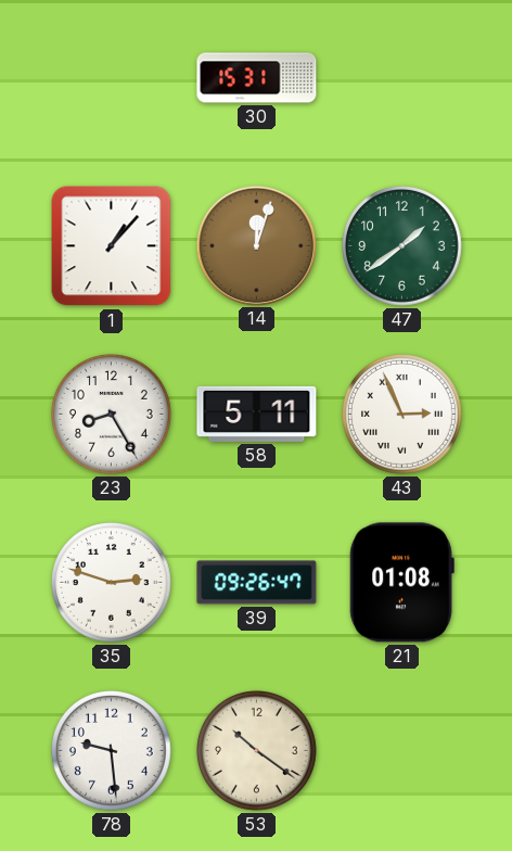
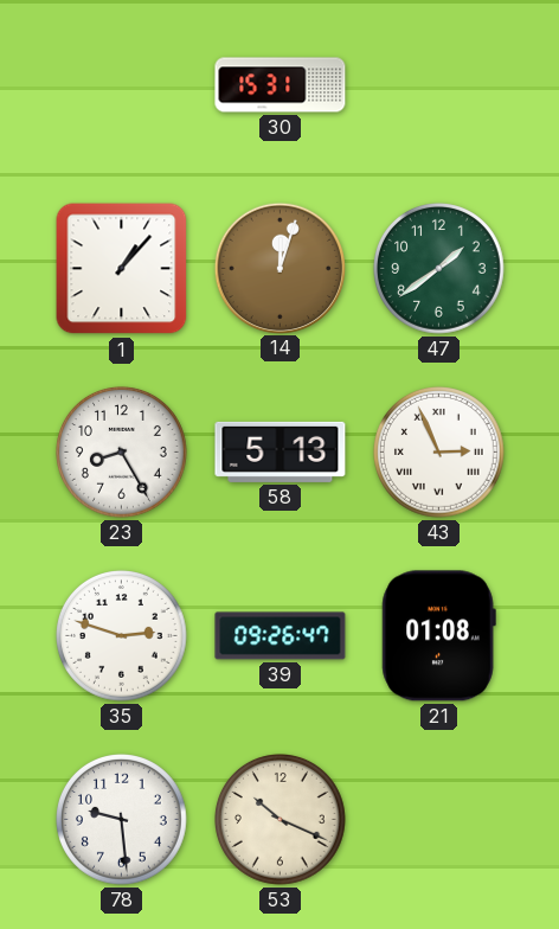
58: 5:11 -> 5:13
53: 10:21 -> 10:19
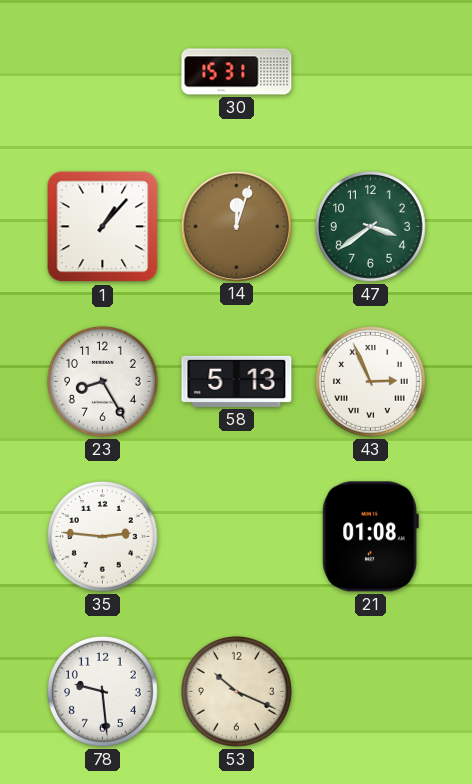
47: 1:39 -> 3:39
35: 2:48 -> 2:46
39: 09:26 -> none
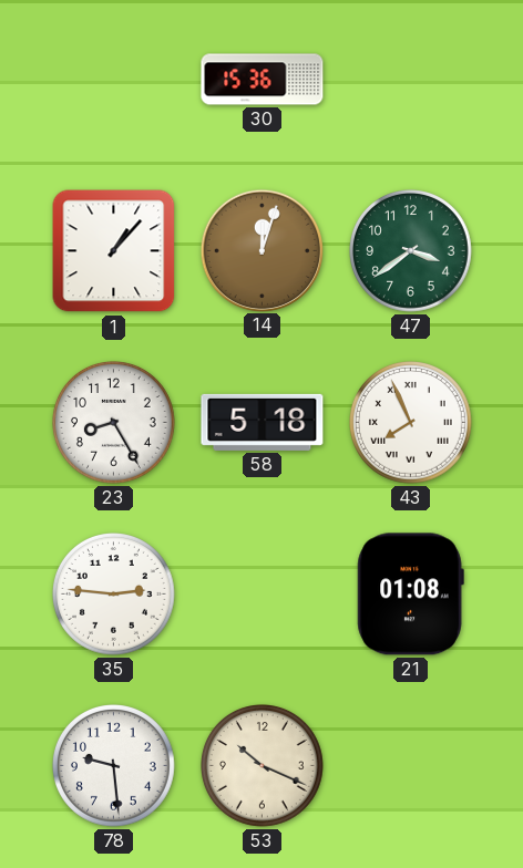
30: 15:31 -> 15:36
58: 5:13 -> 5:18
43: 2:56 -> 7:56
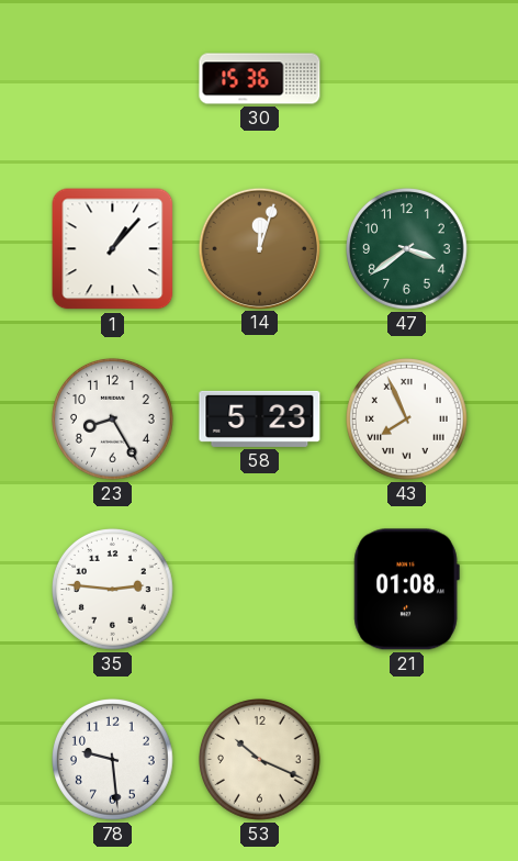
58: 5:18 -> 5:23
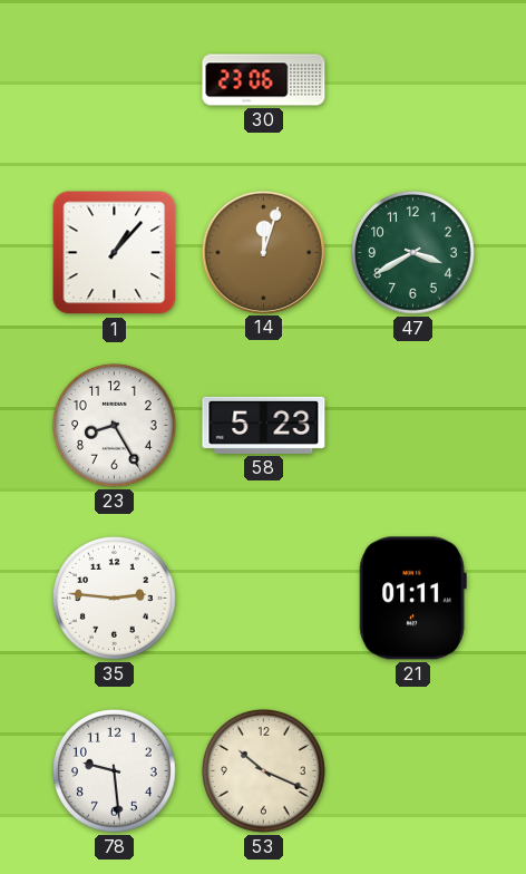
30: 15:36 -> 23:06
47: 3:39 -> 3:40
43: 7:56 -> none
21: 01:08 -> 01:11
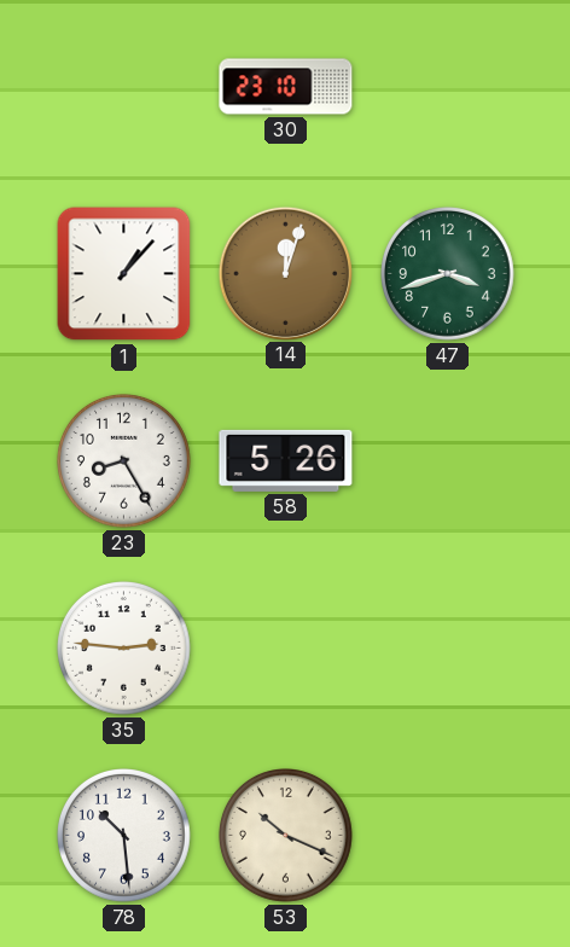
30: 23:06 -> 23:10
47: 3:40 -> 3:42
58: 5:23 -> 5:26
21: 01:11 -> none
78: 9:29 -> 10:29
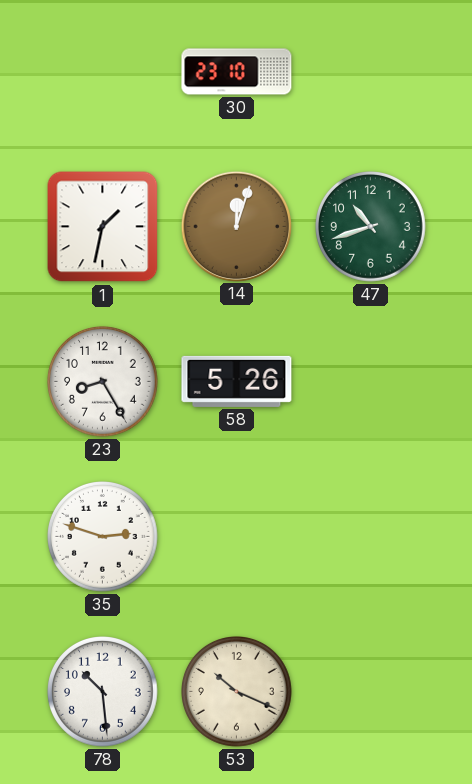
1: 1:07 -> 1:32
47: 3:42 -> 10:42
35: 2:46 -> 2:48
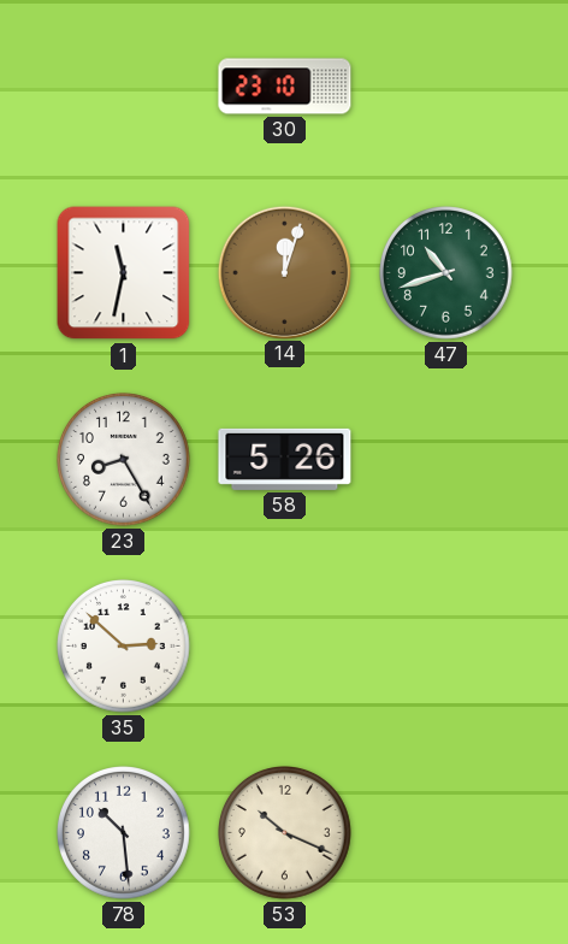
1: 1:32 -> 11:32
35: 2:48 -> 2:52
